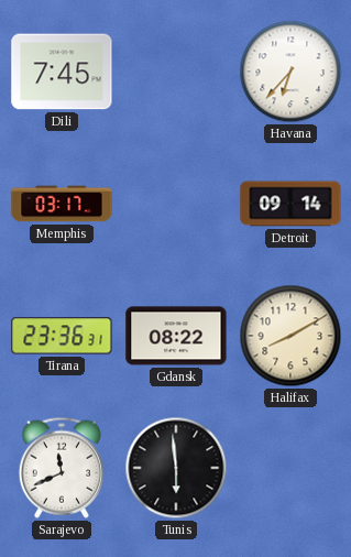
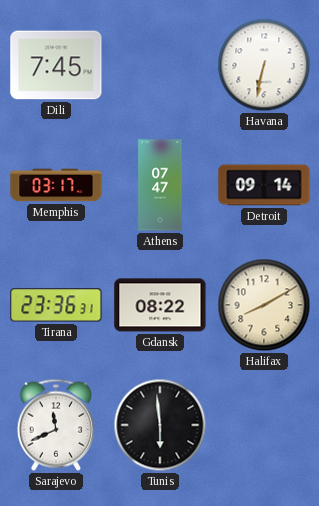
Havana: 6:37 -> 6:32
Athens: none -> 07:47
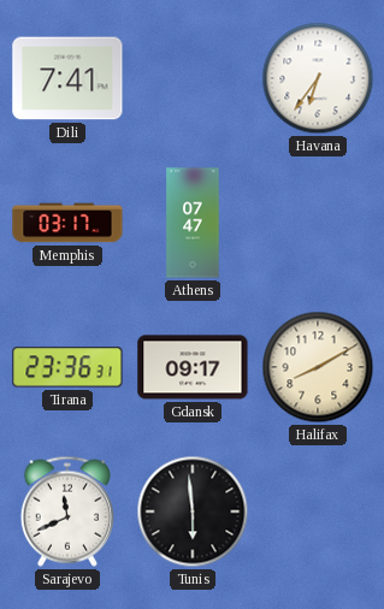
Dili: 7:45 -> 7:41
Havana: 6:32 -> 6:36
Detroit: 09:14 -> none
Gdansk: 08:22 -> 09:17
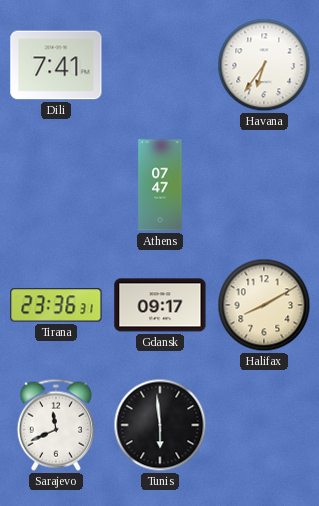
Memphis: 03:17 -> none
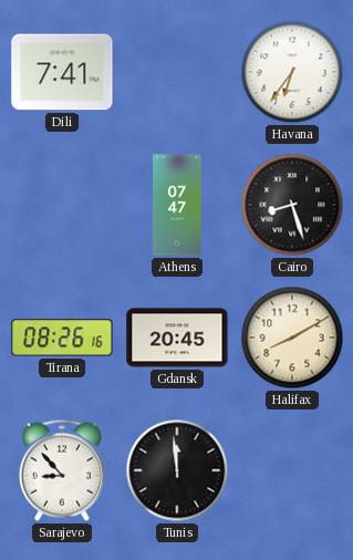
Cairo: none -> 8:27
Tirana: 23:36 -> 08:26
Gdansk: 09:17 -> 20:45
Sarajevo: 11:41 -> 8:53
Tunis: 5:59 -> 11:59
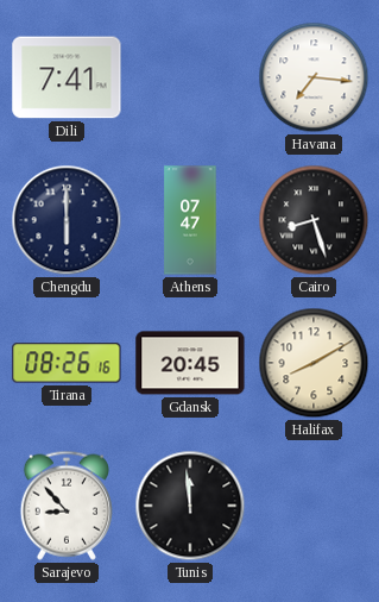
Havana: 6:36 -> 7:16
Chengdu: none -> 6:00
